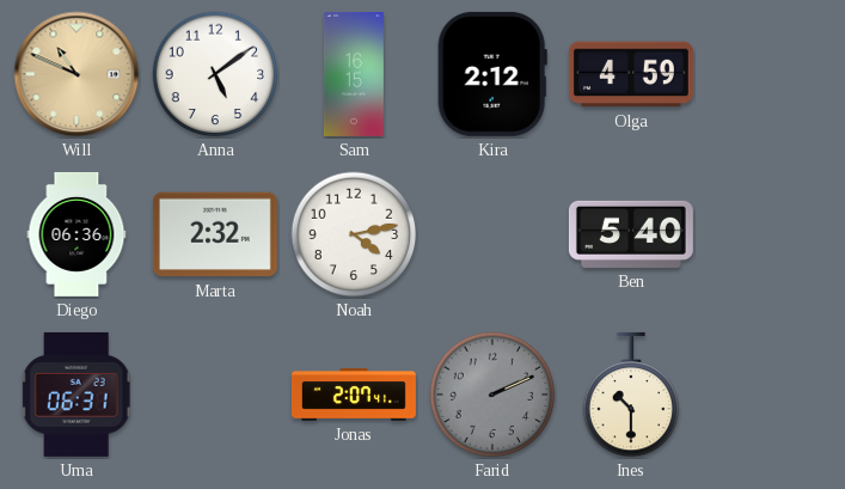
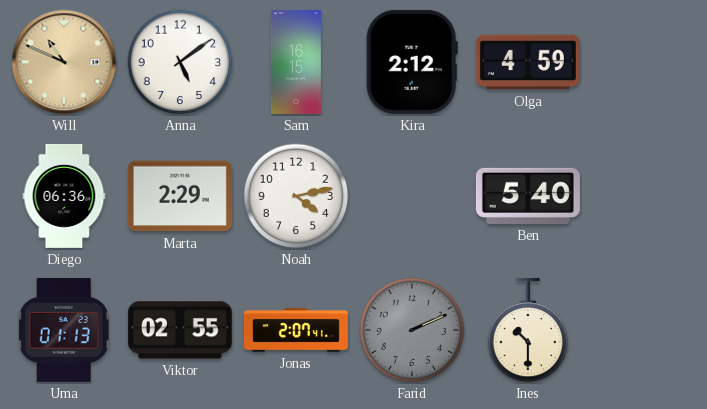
Marta: 2:32 -> 2:29
Uma: 06:31 -> 01:13
Viktor: none -> 02:55
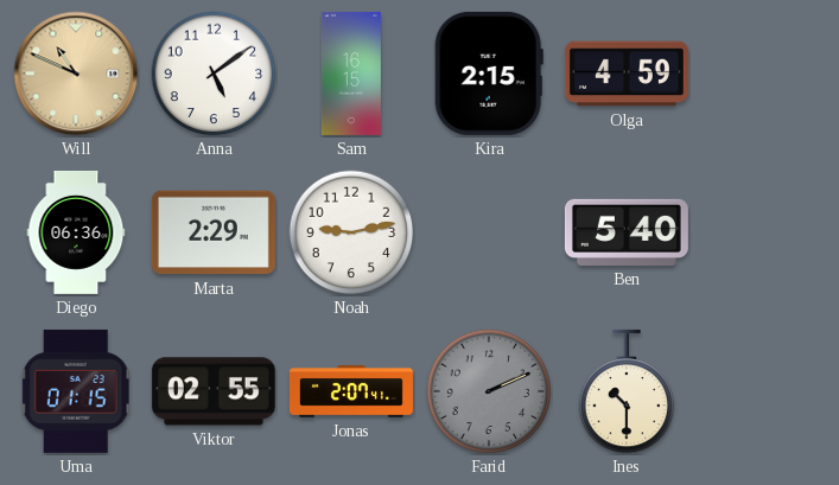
Kira: 2:12 -> 2:15
Noah: 4:13 -> 9:13
Uma: 01:13 -> 01:15
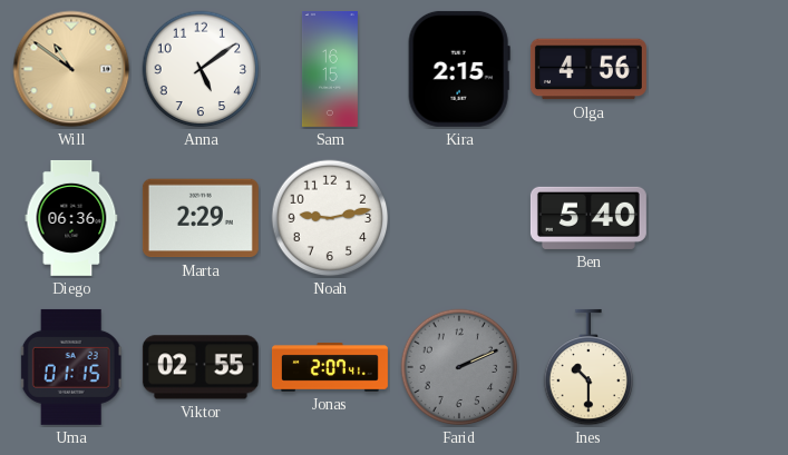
Will: 10:49 -> 10:51
Olga: 4:59 -> 4:56
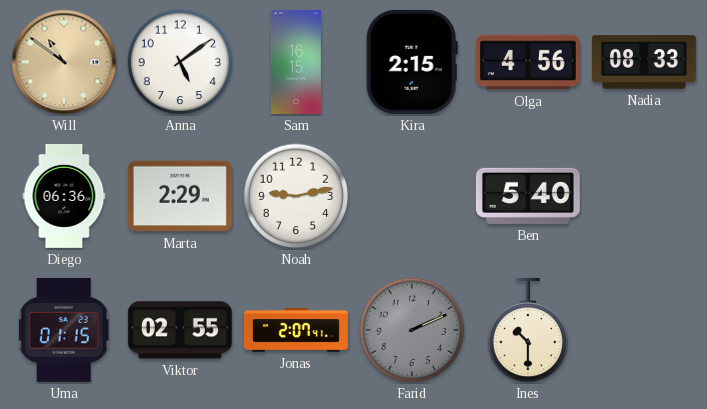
Nadia: none -> 08:33
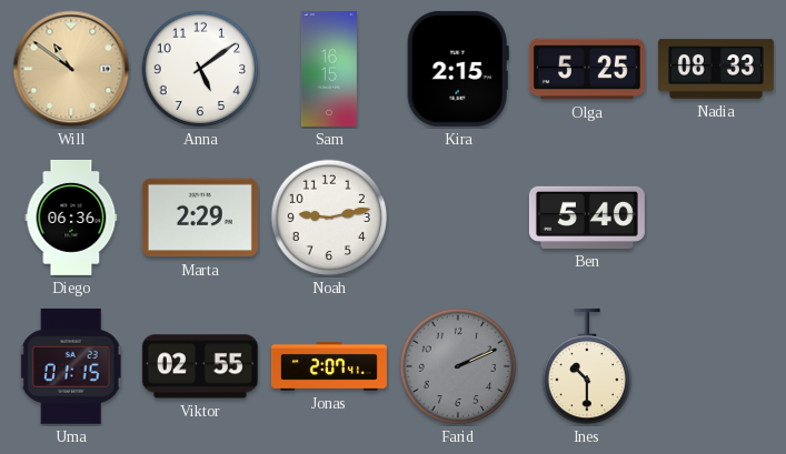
Olga: 4:56 -> 5:25
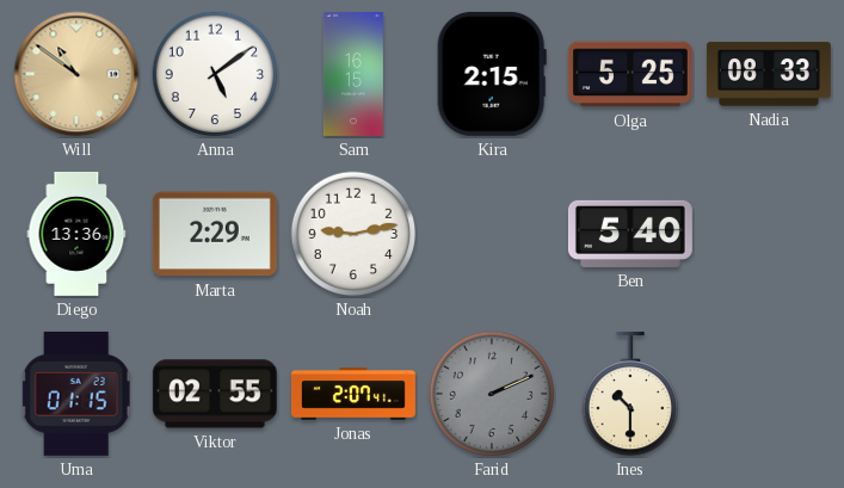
Diego: 06:36 -> 13:36
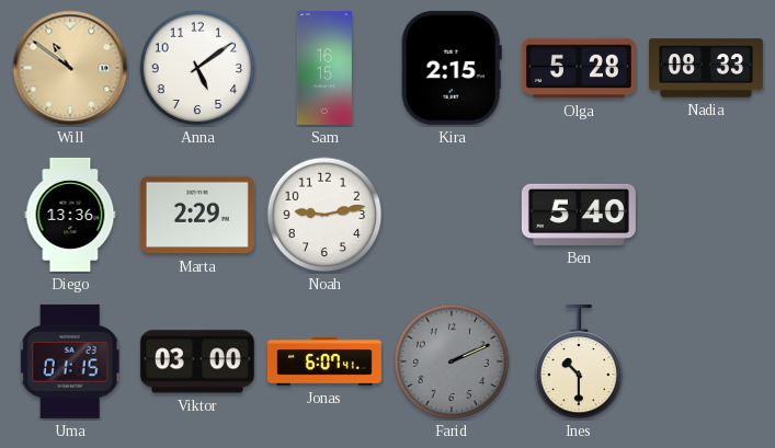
Olga: 5:25 -> 5:28
Viktor: 02:55 -> 03:00
Jonas: 2:07 -> 6:07
